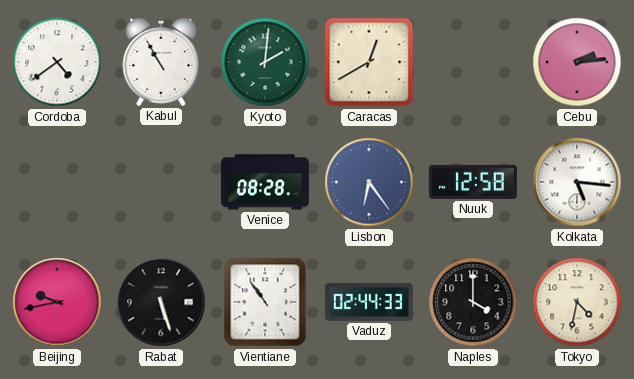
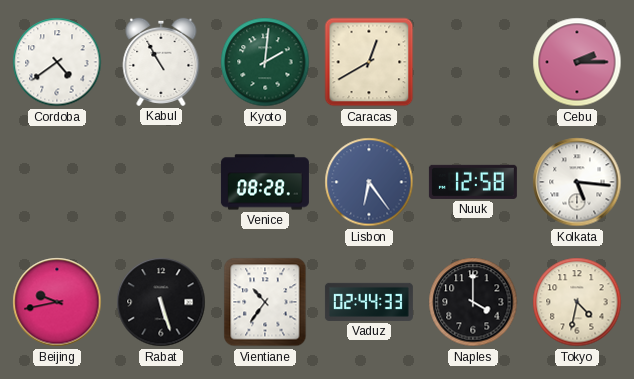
Cebu: 2:14 -> 2:15
Vientiane: 10:54 -> 10:36
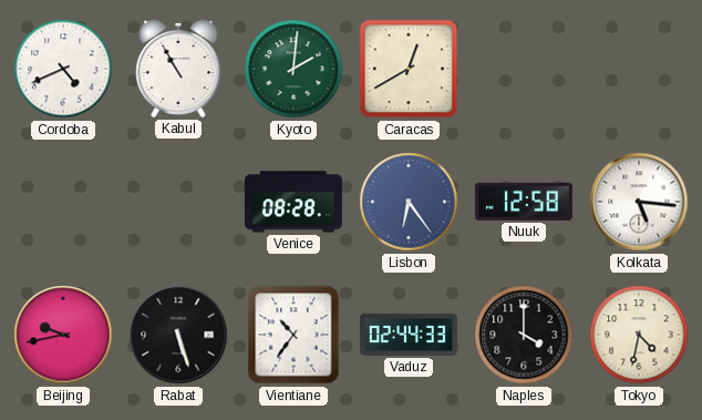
Cordoba: 4:39 -> 4:41
Cebu: 2:15 -> none
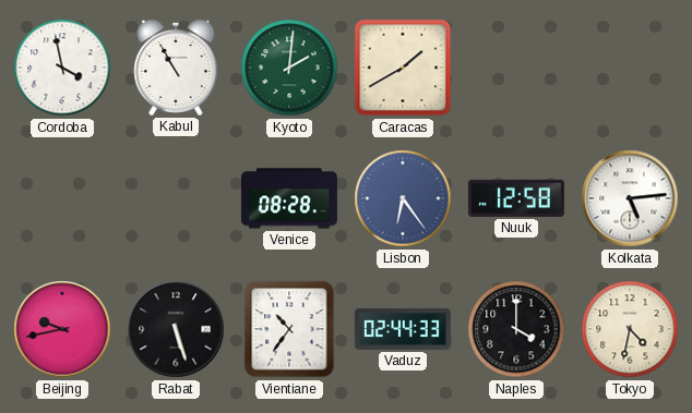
Cordoba: 4:41 -> 3:58
Caracas: 12:40 -> 1:40
Kolkata: 5:16 -> 5:14
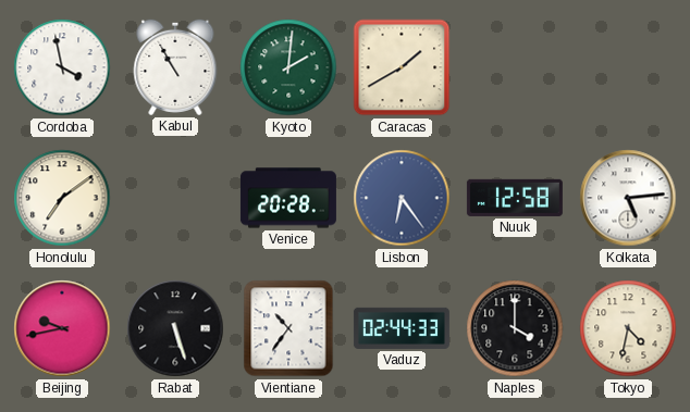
Honolulu: none -> 7:09
Venice: 08:28 -> 20:28
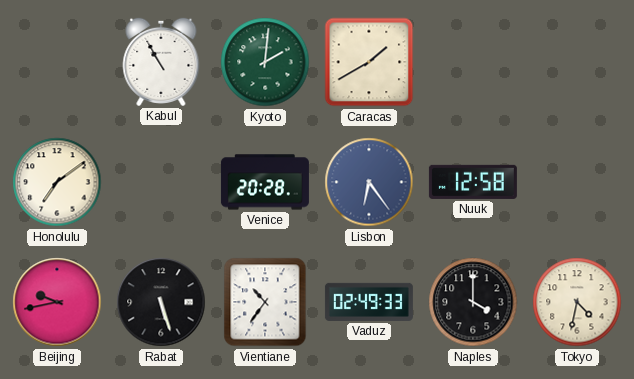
Cordoba: 3:58 -> none
Kolkata: 5:14 -> none
Vaduz: 02:44 -> 02:49
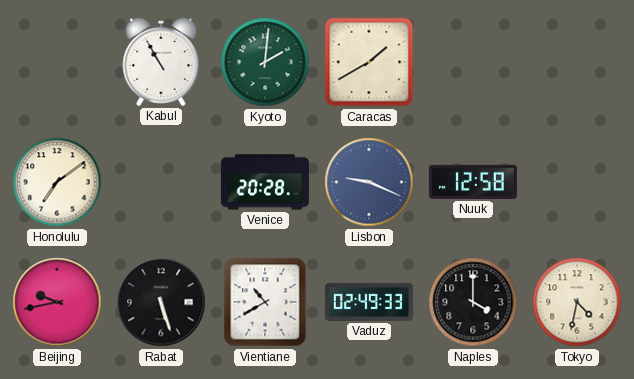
Lisbon: 6:24 -> 9:19
Vientiane: 10:36 -> 10:40
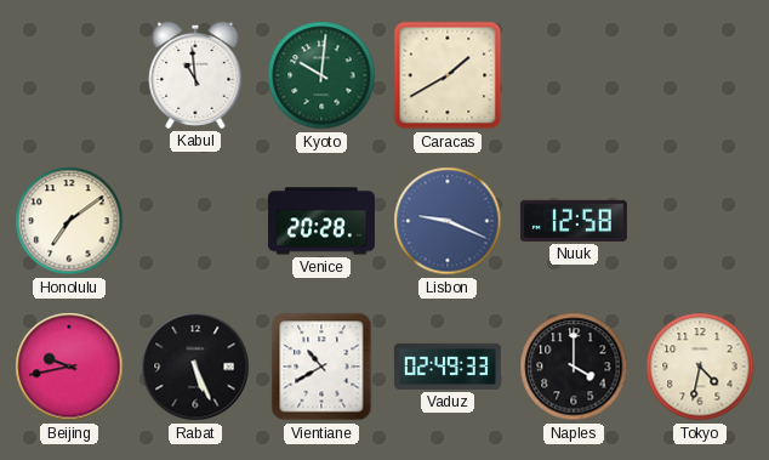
Kabul: 10:55 -> 10:59
Kyoto: 2:01 -> 10:01
Rabat: 5:27 -> 5:26
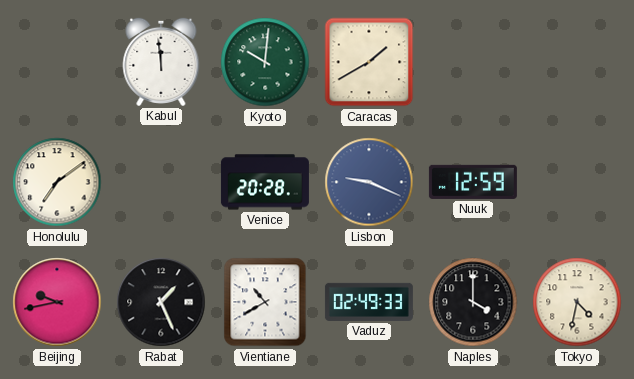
Kabul: 10:59 -> 11:59
Nuuk: 12:58 -> 12:59
Rabat: 5:26 -> 1:26
